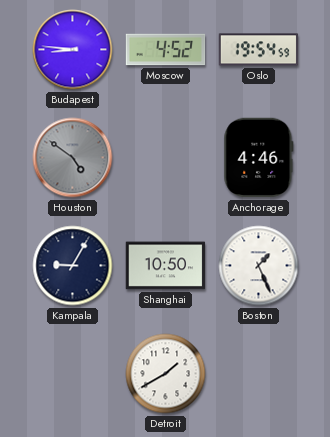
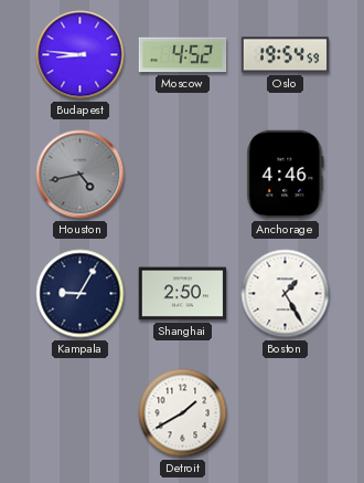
Houston: 4:51 -> 4:43
Shanghai: 10:50 -> 2:50
Boston: 1:26 -> 1:25
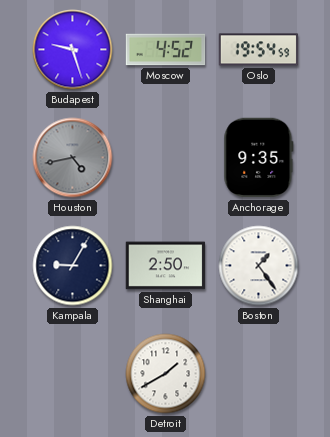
Budapest: 8:46 -> 9:27
Anchorage: 4:46 -> 9:35
Boston: 1:25 -> 1:24
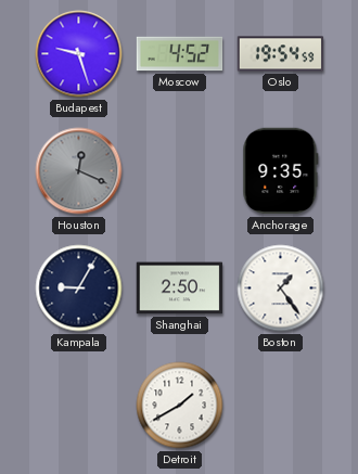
Houston: 4:43 -> 12:19
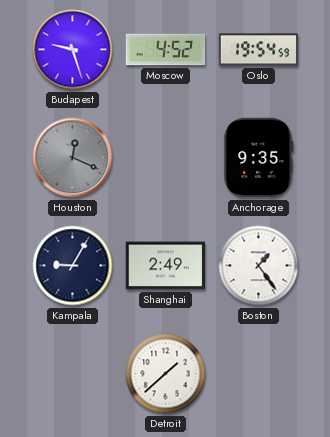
Shanghai: 2:50 -> 2:49
Detroit: 1:40 -> 1:38
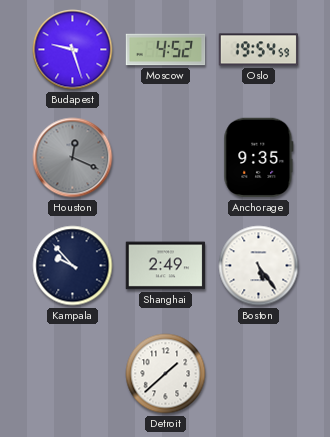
Kampala: 9:05 -> 9:53
Boston: 1:24 -> 5:24
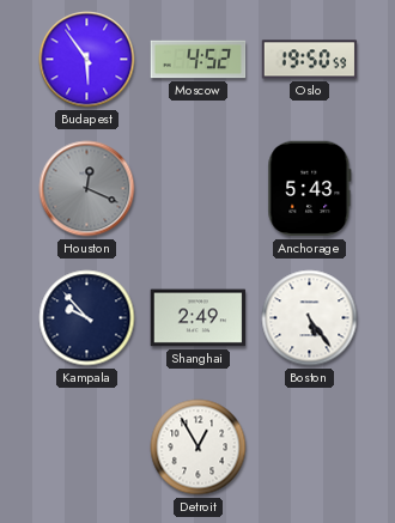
Budapest: 9:27 -> 5:54
Oslo: 19:54 -> 19:50
Anchorage: 9:35 -> 5:43
Detroit: 1:38 -> 12:55
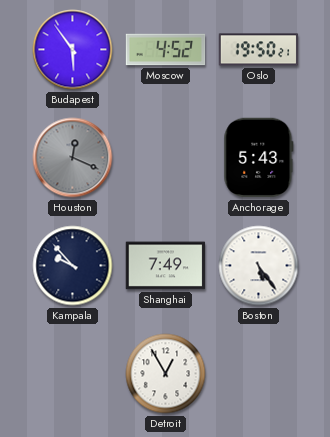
Oslo: 19:50:59 -> 19:50:21
Shanghai: 2:49 -> 7:49
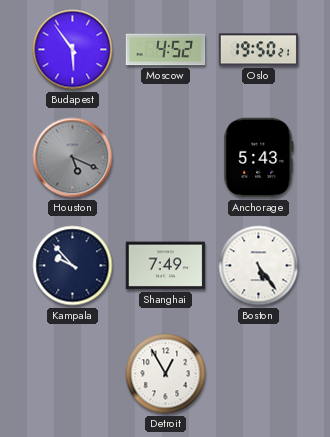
Houston: 12:19 -> 5:19
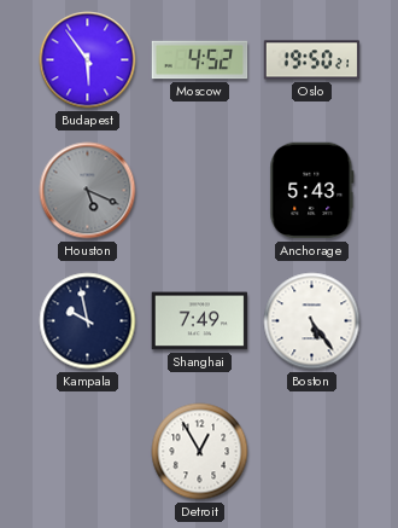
Kampala: 9:53 -> 9:58
